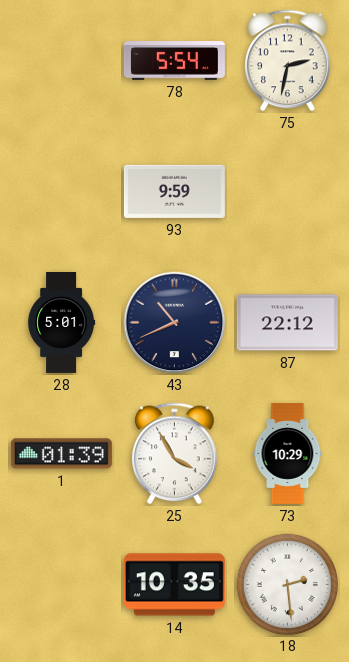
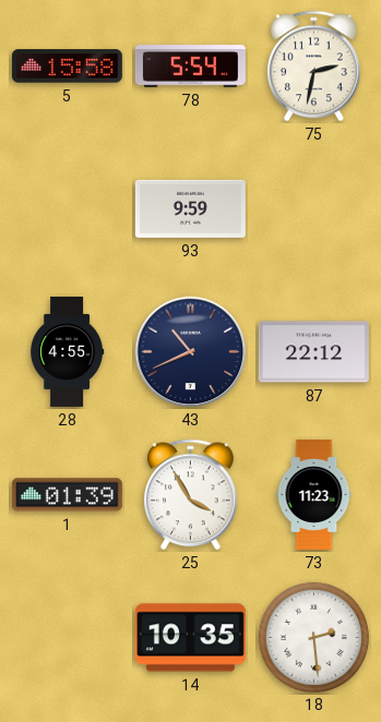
5: none -> 15:58
28: 5:01 -> 4:55
73: 10:29 -> 11:23
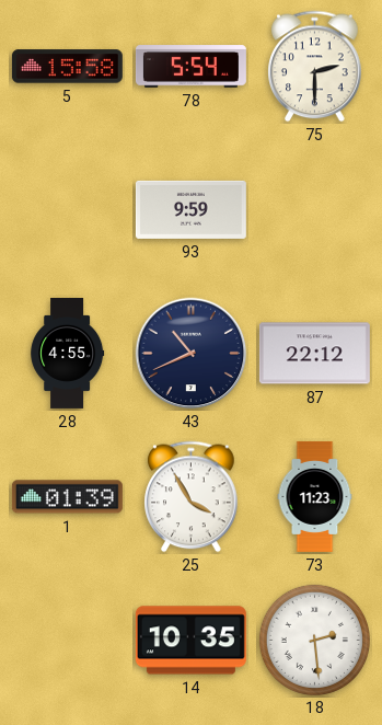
75: 2:32 -> 2:30
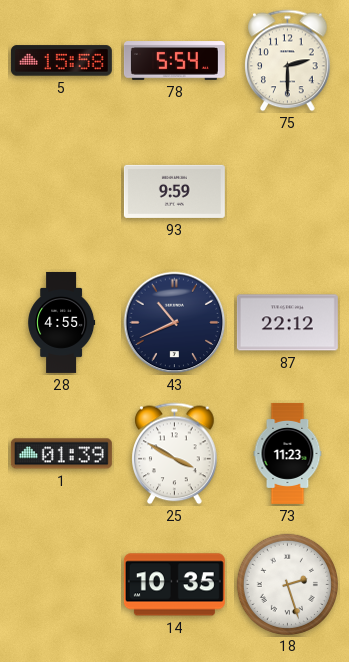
25: 3:55 -> 3:50
18: 2:29 -> 2:27
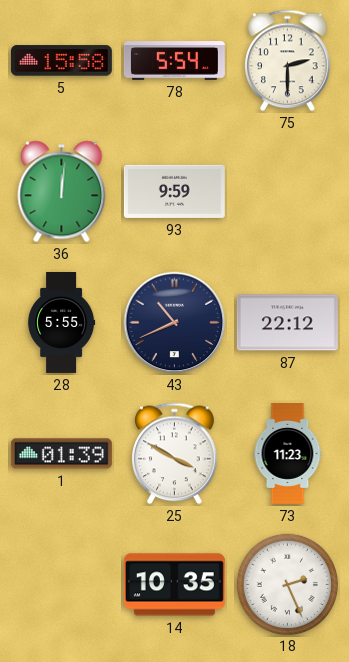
36: none -> 12:01
28: 4:55 -> 5:55
18: 2:27 -> 2:26
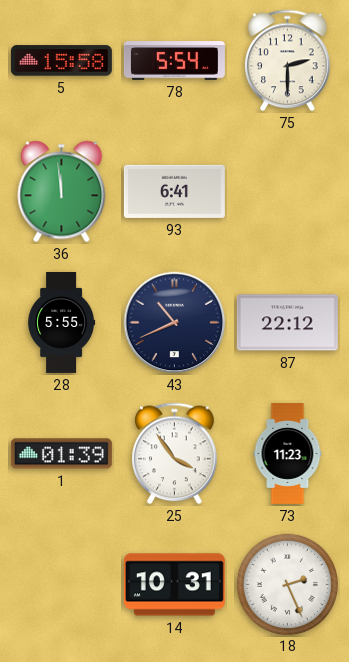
36: 12:01 -> 11:59
93: 9:59 -> 6:41
25: 3:50 -> 3:54
14: 10:35 -> 10:31
